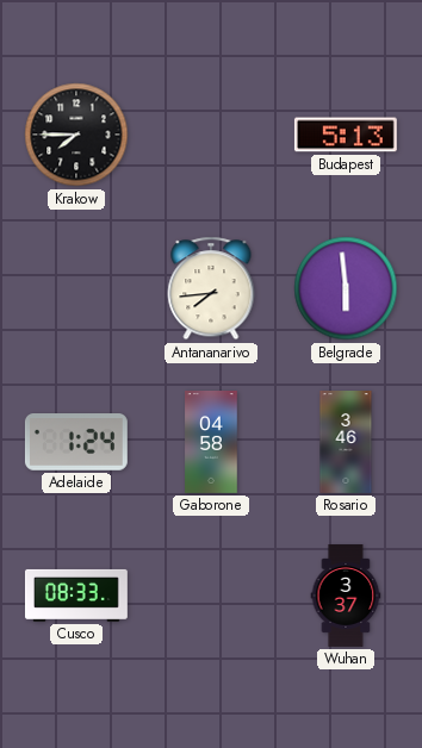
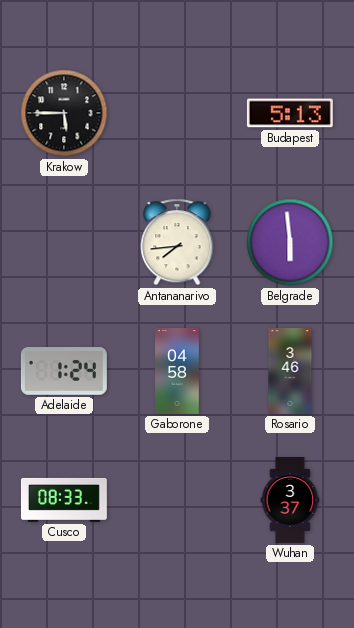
Krakow: 7:45 -> 5:45
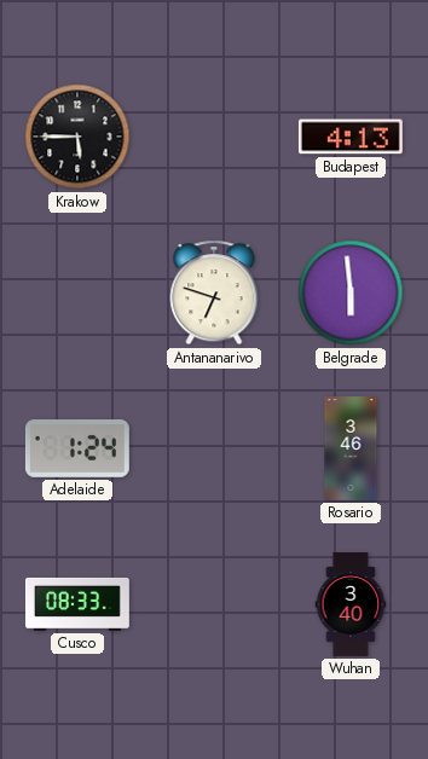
Budapest: 5:13 -> 4:13
Antananarivo: 7:44 -> 6:48
Gaborone: 04:58 -> none
Wuhan: 3:37 -> 3:40
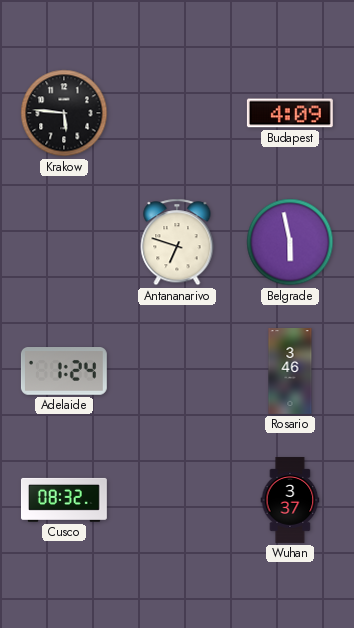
Krakow: 5:45 -> 5:46
Budapest: 4:13 -> 4:09
Belgrade: 5:59 -> 5:58
Cusco: 08:33 -> 08:32
Wuhan: 3:40 -> 3:37
